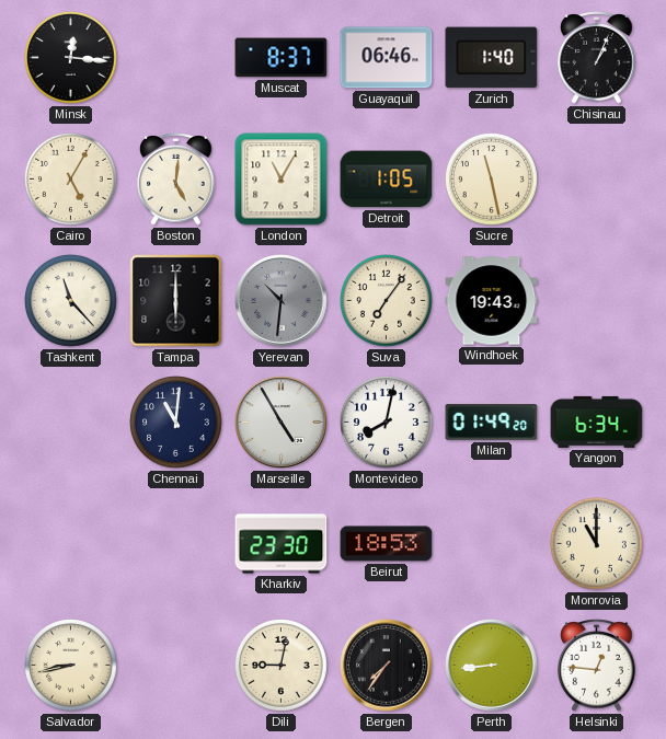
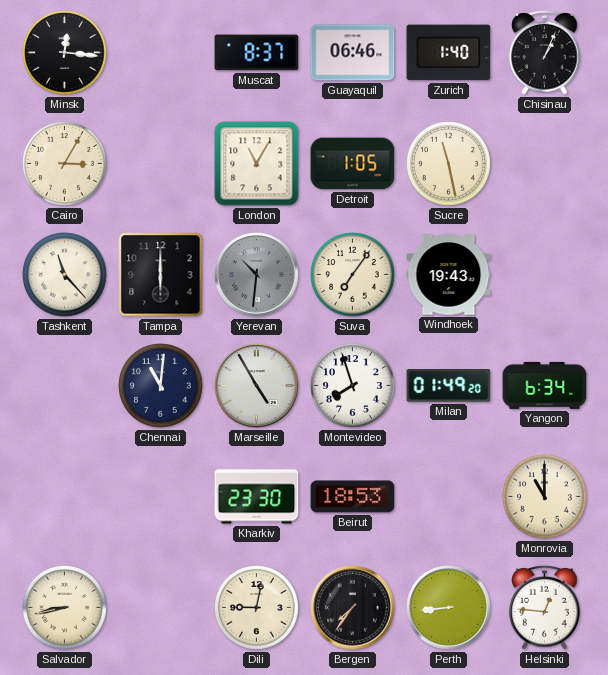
Cairo: 5:05 -> 3:05
Boston: 5:01 -> none
Montevideo: 8:02 -> 7:57
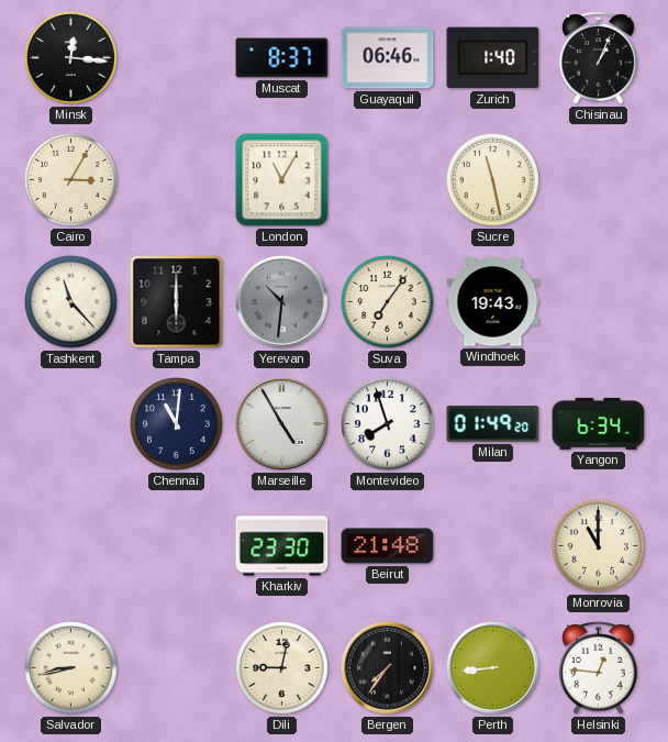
Detroit: 1:05 -> none
Beirut: 18:53 -> 21:48
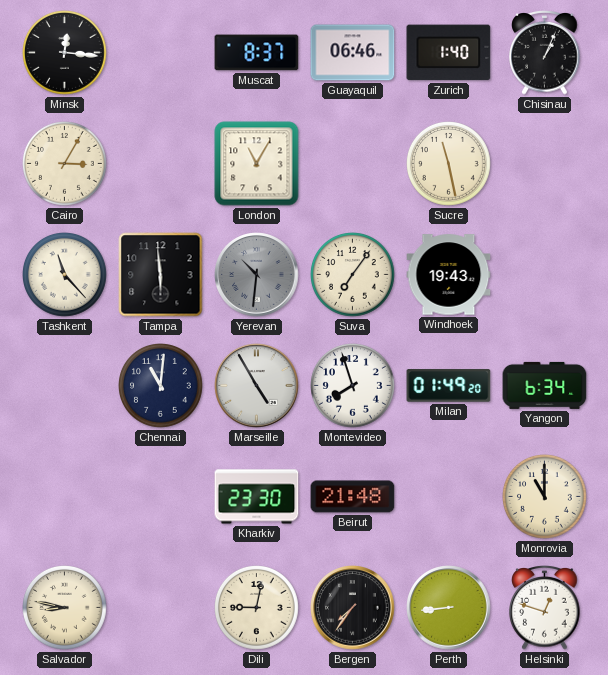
Tampa: 6:00 -> 5:59
Salvador: 8:43 -> 8:47
Helsinki: 12:46 -> 12:48
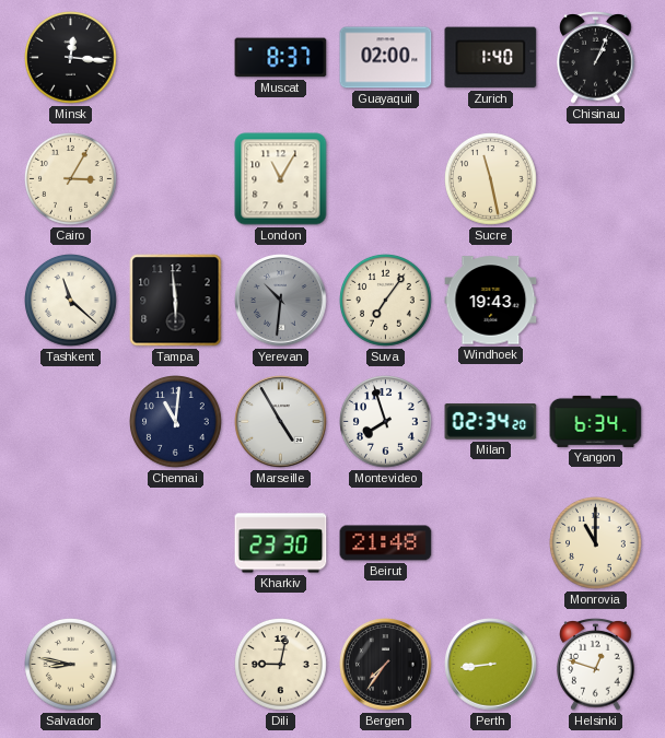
Guayaquil: 06:46 -> 02:00
Tashkent: 11:23 -> 11:22
Milan: 01:49 -> 02:34
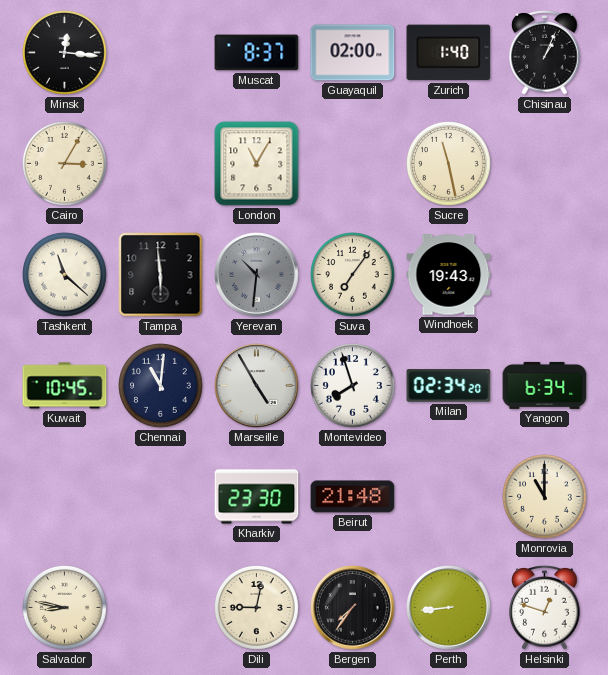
Kuwait: none -> 10:45
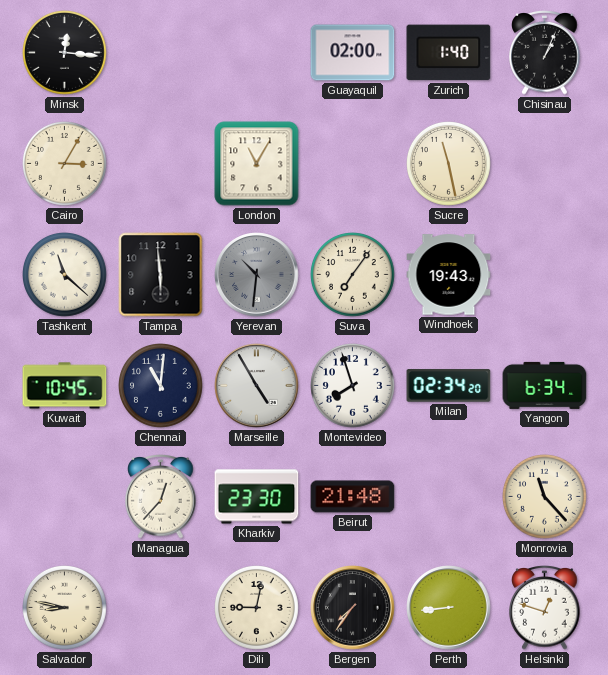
Muscat: 8:37 -> none
Managua: none -> 12:37
Monrovia: 11:00 -> 11:23
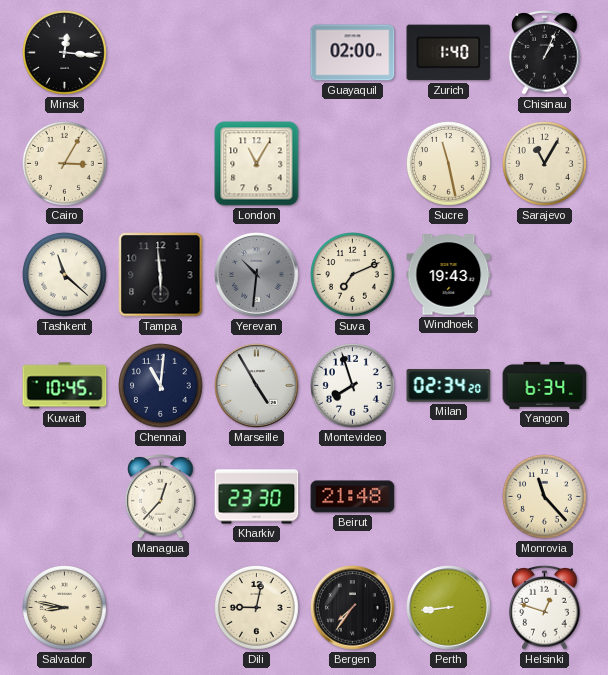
Sarajevo: none -> 11:05
Suva: 7:06 -> 7:11
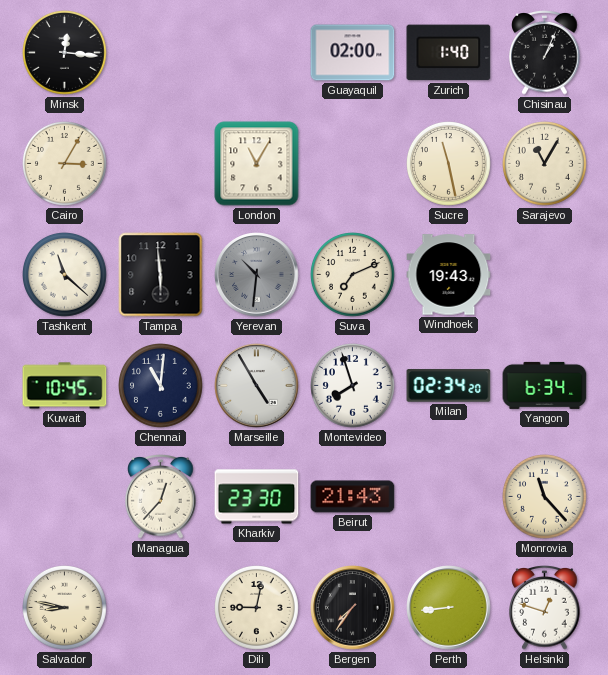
Beirut: 21:48 -> 21:43
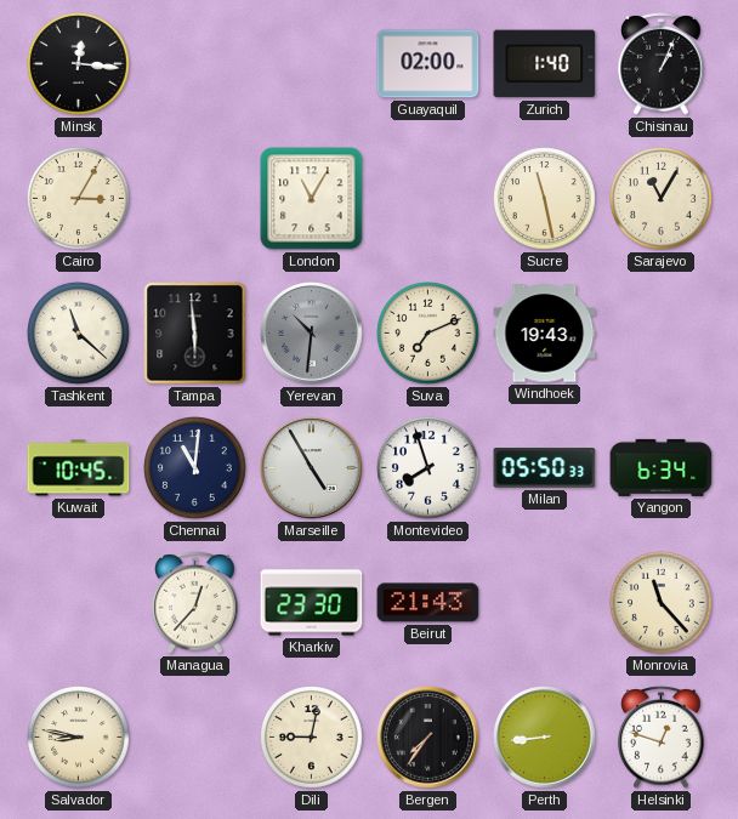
Milan: 02:34 -> 05:50
